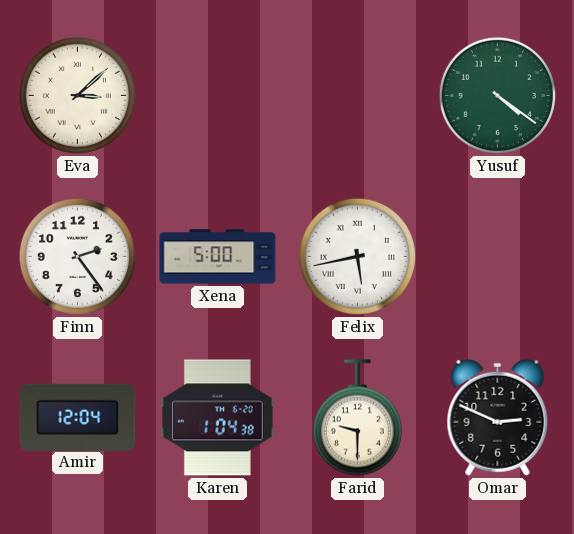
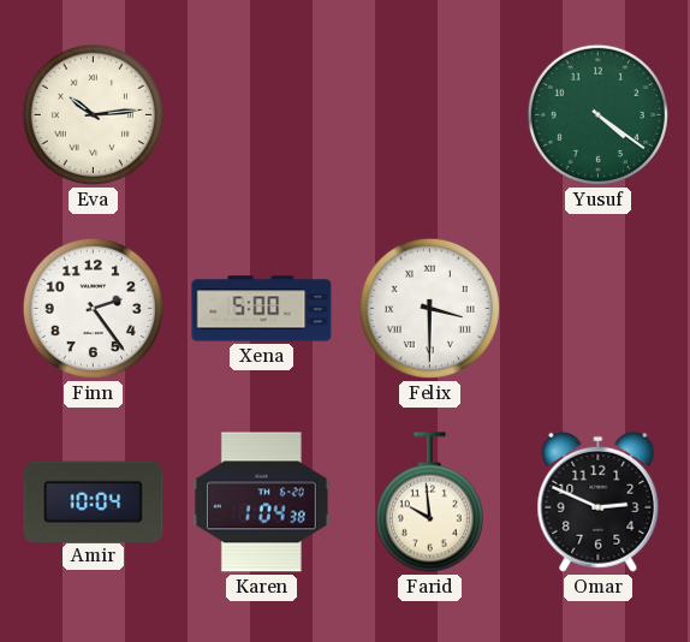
Eva: 3:08 -> 10:14
Felix: 5:43 -> 3:30
Amir: 12:04 -> 10:04
Farid: 9:30 -> 9:59
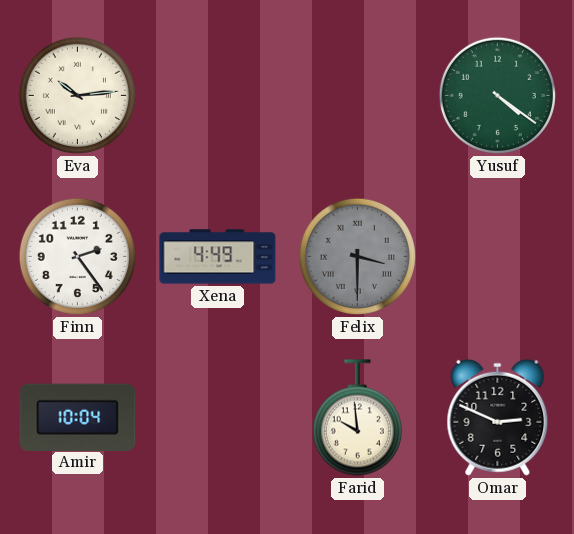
Xena: 5:00 -> 4:49
Felix dial: white -> grey
Karen: 1:04 -> none
